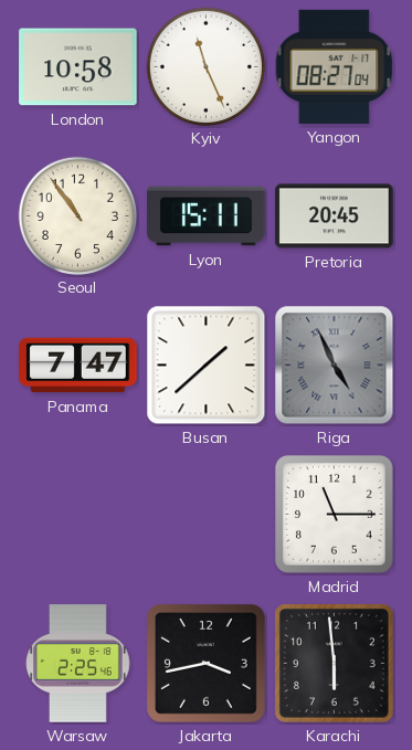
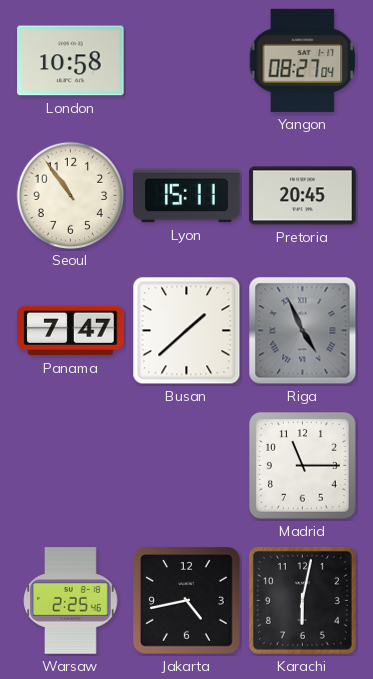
Kyiv: 11:26 -> none
Jakarta: 3:43 -> 4:43
Karachi: 5:59 -> 6:02
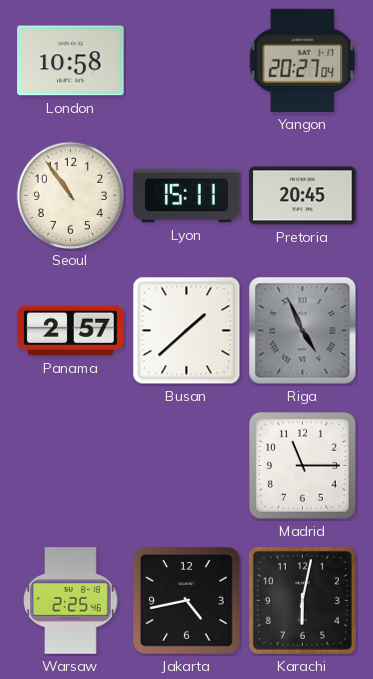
Yangon: 08:27 -> 20:27
Panama: 7:47 -> 2:57
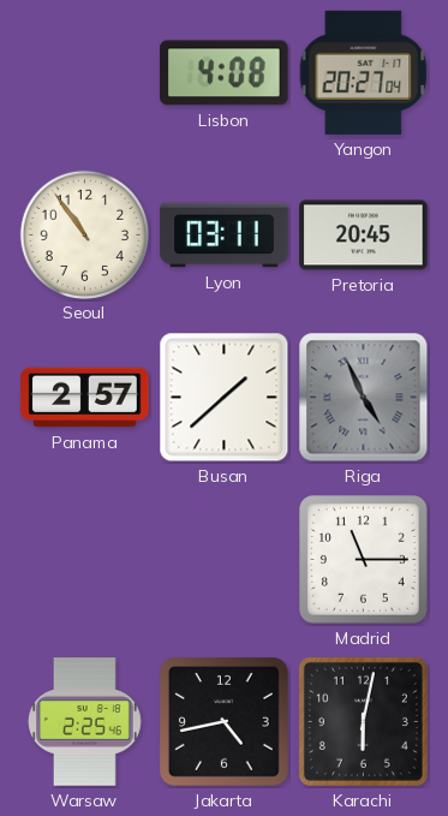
London: 10:58 -> none
Lisbon: none -> 4:08
Lyon: 15:11 -> 03:11
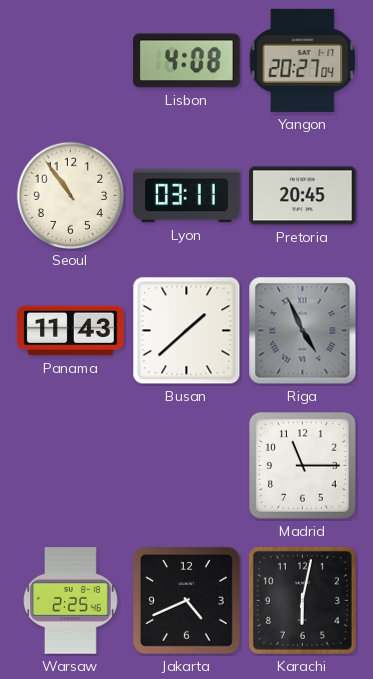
Panama: 2:57 -> 11:43
Jakarta: 4:43 -> 4:41
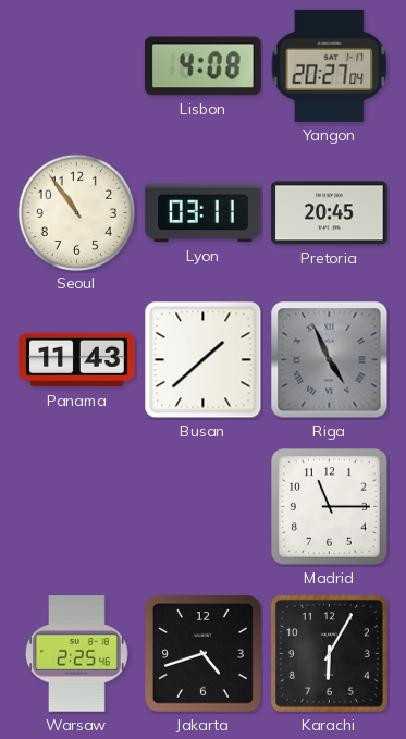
Jakarta: 4:41 -> 4:42
Karachi: 6:02 -> 6:05
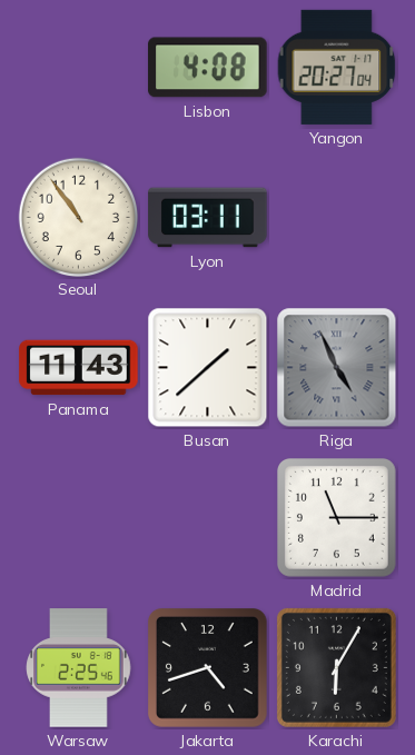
Pretoria: 20:45 -> none
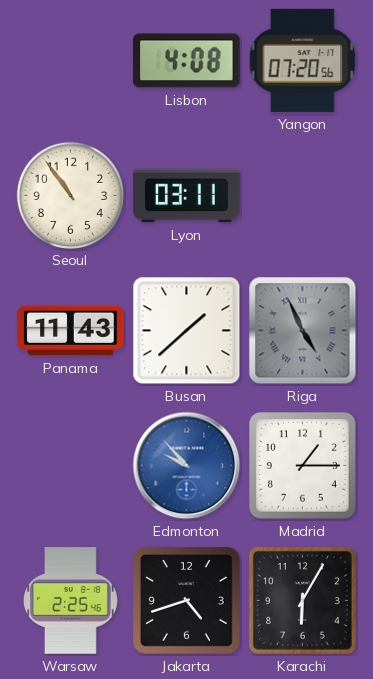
Yangon: 20:27 -> 07:20
Edmonton: none -> 9:53
Madrid: 11:15 -> 1:15
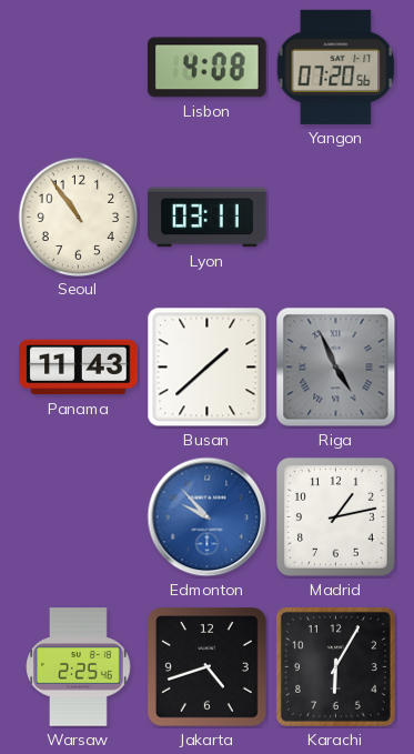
Madrid: 1:15 -> 1:13
